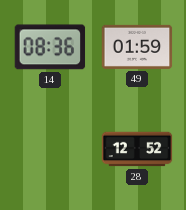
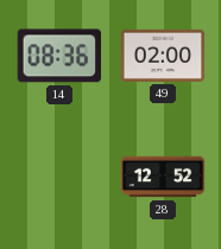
49: 01:59 -> 02:00
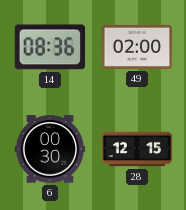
6: none -> 00:30
28: 12:52 -> 12:15
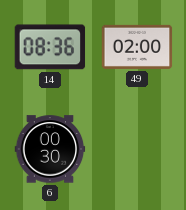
28: 12:15 -> none
